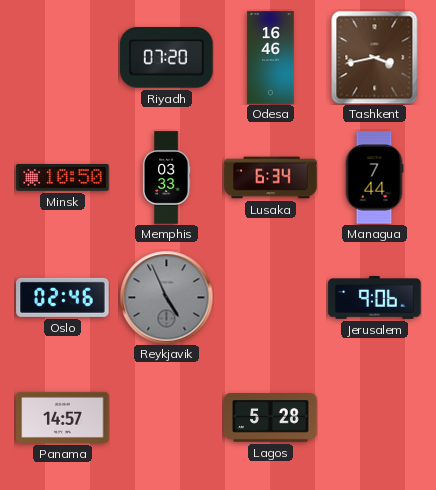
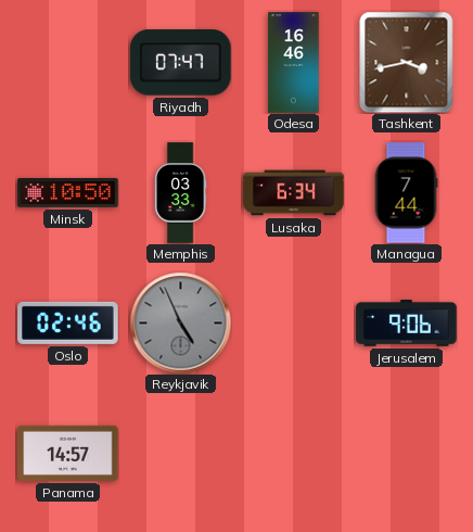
Riyadh: 07:20 -> 07:47
Lagos: 5:28 -> none
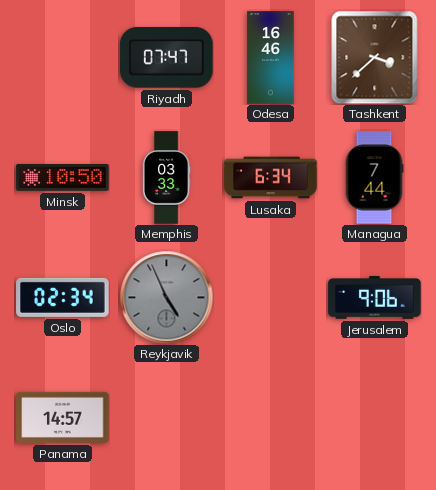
Tashkent: 3:43 -> 3:38
Oslo: 02:46 -> 02:34
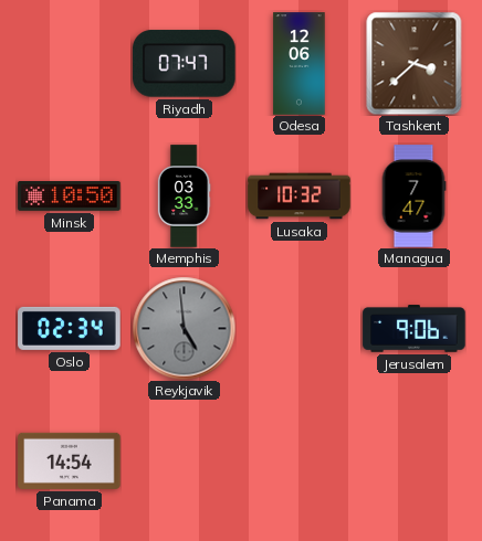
Odesa: 16:46 -> 12:06
Lusaka: 6:34 -> 10:32
Managua: 7:44 -> 7:47
Reykjavik: 4:56 -> 4:59
Panama: 14:57 -> 14:54
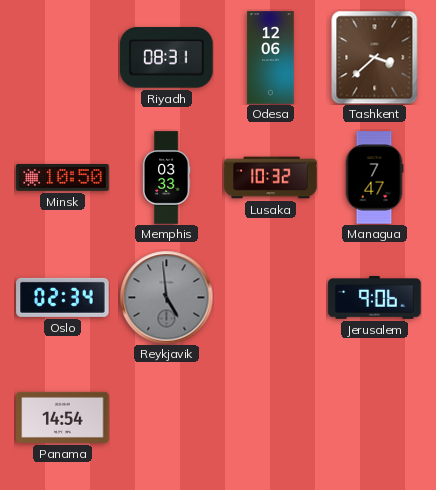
Riyadh: 07:47 -> 08:31
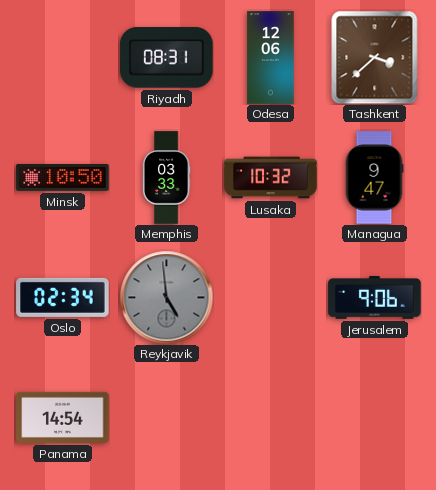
Managua: 7:47 -> 9:47
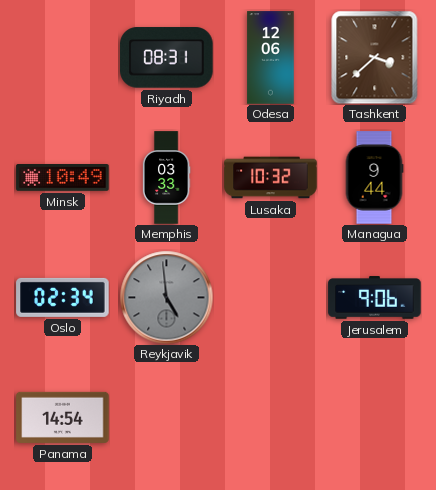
Minsk: 10:50 -> 10:49
Managua: 9:47 -> 9:44
